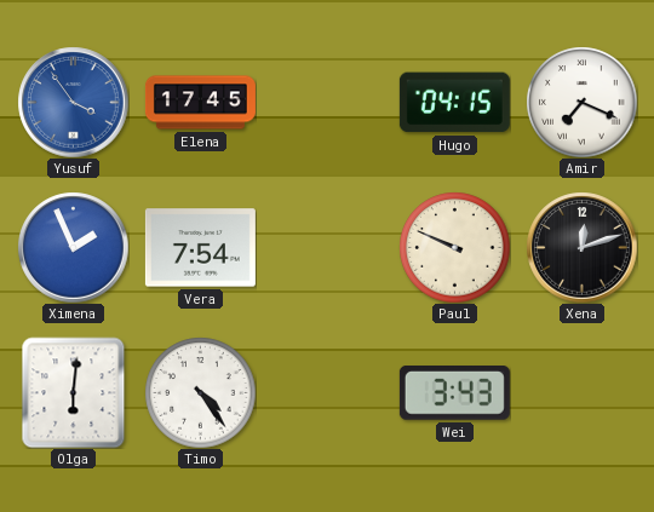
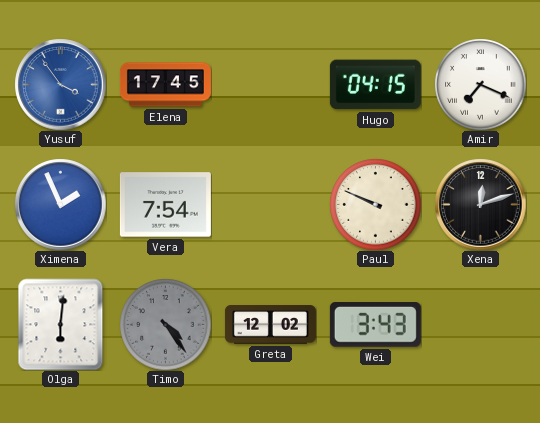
Timo dial: white -> grey
Greta: none -> 12:02
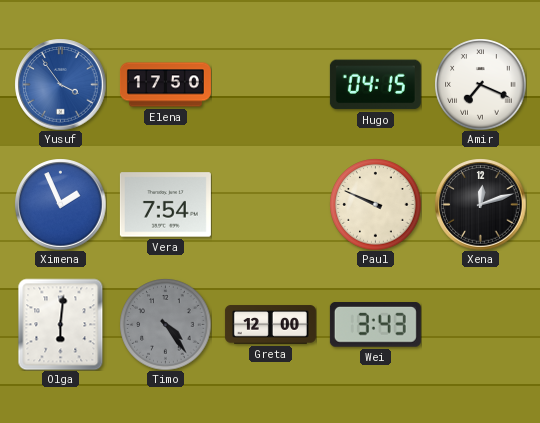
Elena: 17:45 -> 17:50
Greta: 12:02 -> 12:00
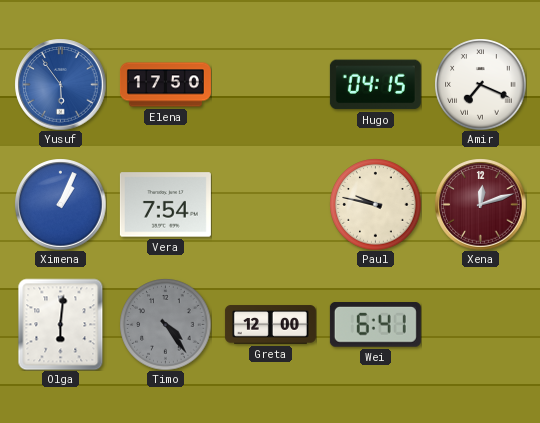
Yusuf: 3:54 -> 5:54
Ximena: 1:56 -> 1:04
Paul: 9:49 -> 9:47
Xena dial: black -> burgundy
Wei: 3:43 -> 6:41
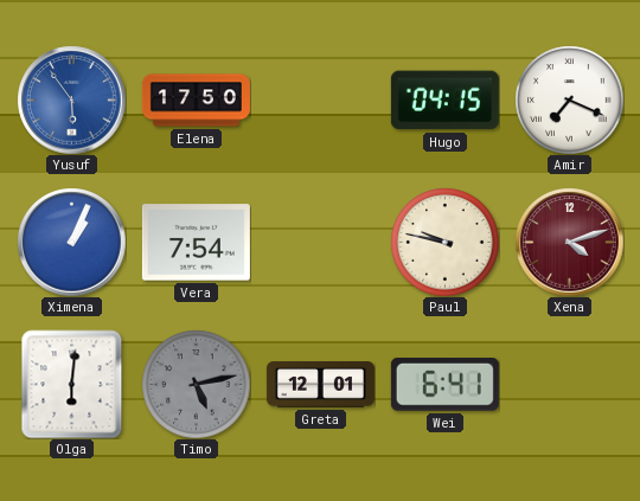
Xena: 12:12 -> 4:12
Timo: 4:24 -> 5:13
Greta: 12:00 -> 12:01
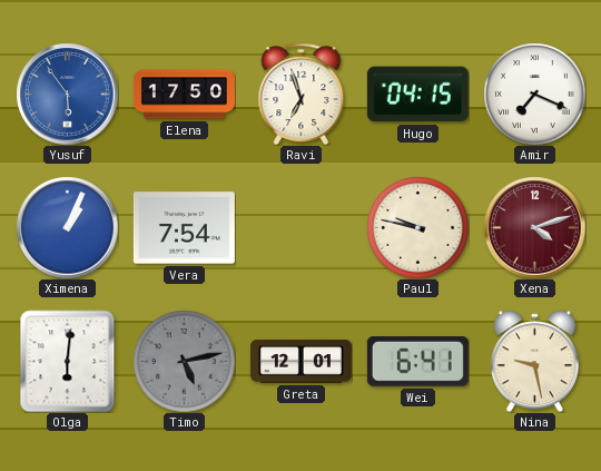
Ravi: none -> 6:57
Nina: none -> 9:28
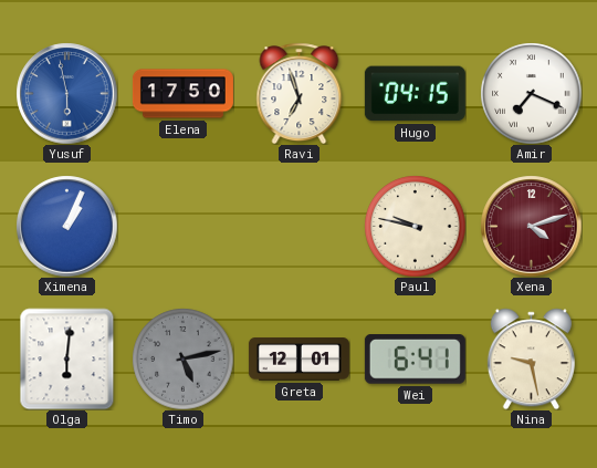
Yusuf: 5:54 -> 5:58
Vera: 7:54 -> none
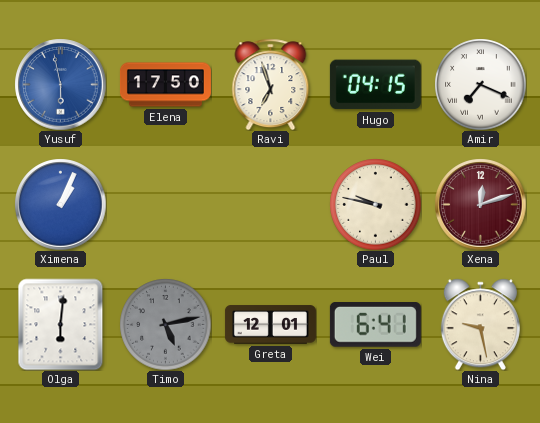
Xena: 4:12 -> 12:12
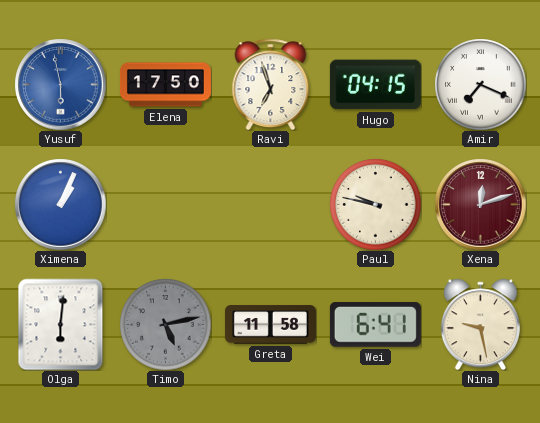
Greta: 12:01 -> 11:58
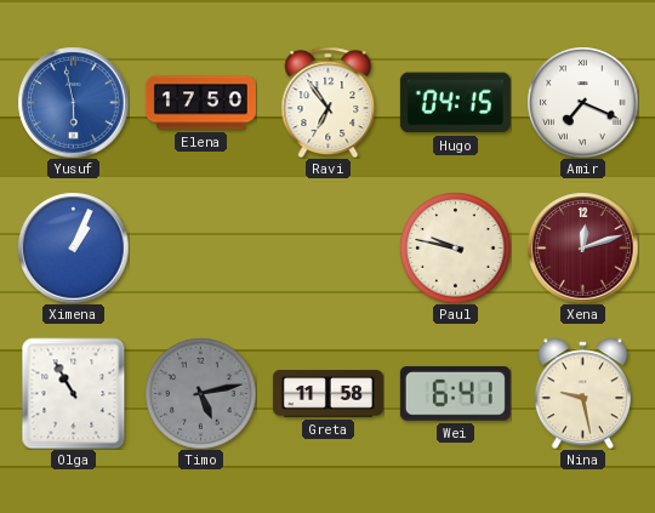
Ravi: 6:57 -> 6:54
Olga: 6:01 -> 10:55
